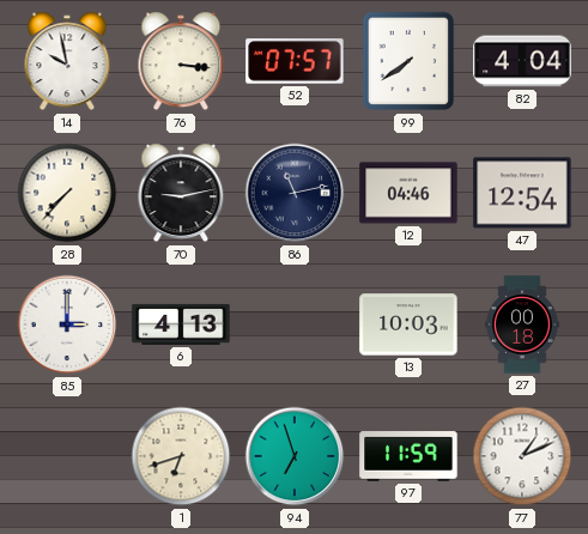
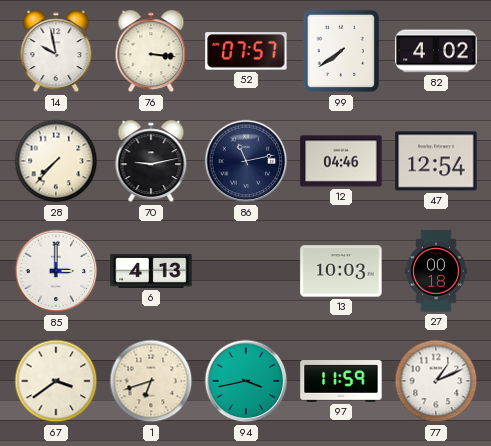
82: 4:04 -> 4:02
67: none -> 3:39
94: 6:57 -> 3:43
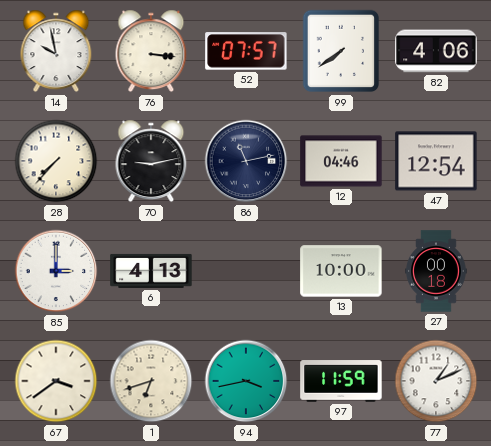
82: 4:02 -> 4:06
13: 10:03 -> 10:00
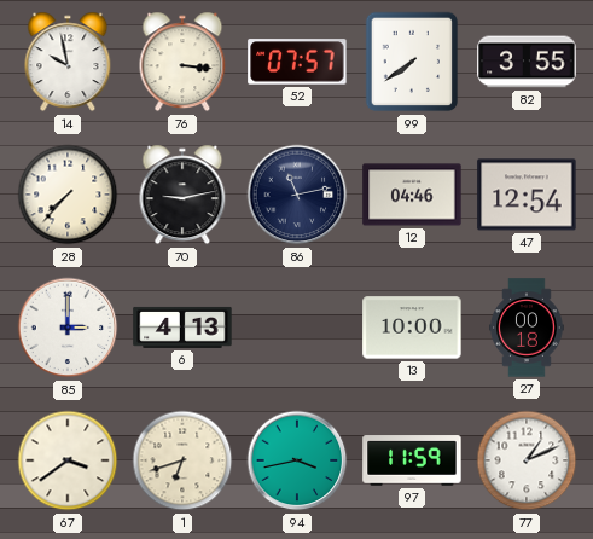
82: 4:06 -> 3:55
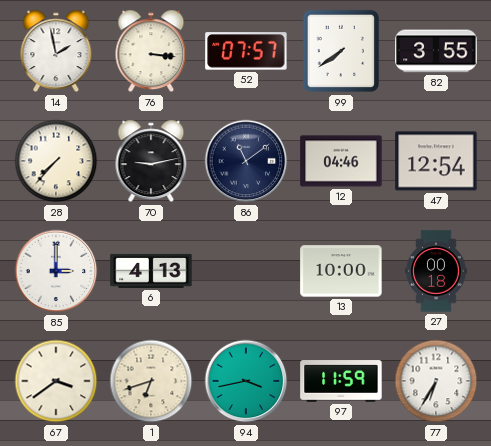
14: 9:58 -> 1:58
86: 11:13 -> 11:09
77: 1:11 -> 6:35
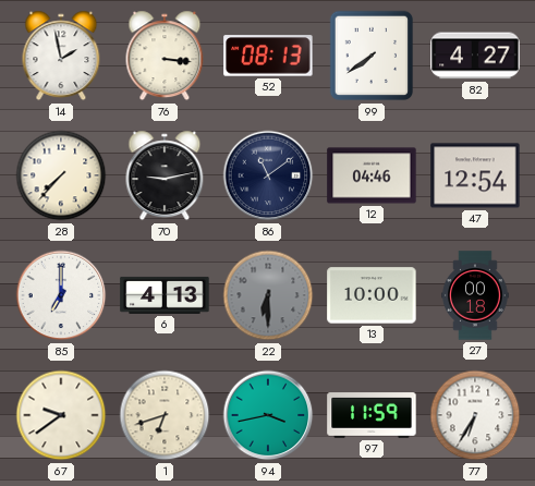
52: 07:57 -> 08:13
82: 3:55 -> 4:27
85: 3:00 -> 7:00
22: none -> 6:30
67: 3:39 -> 9:39
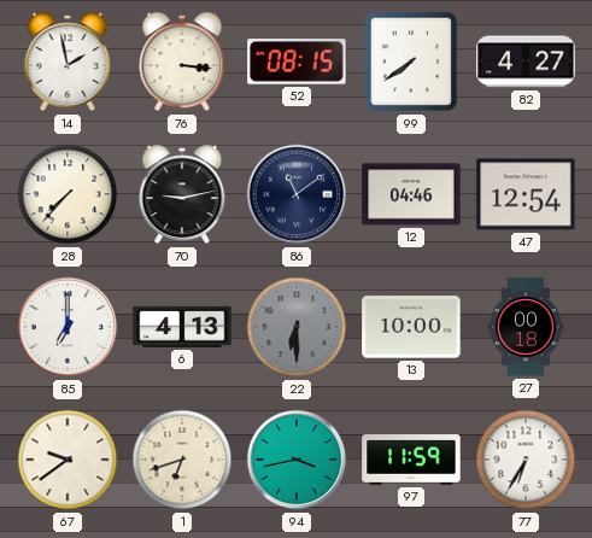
52: 08:13 -> 08:15
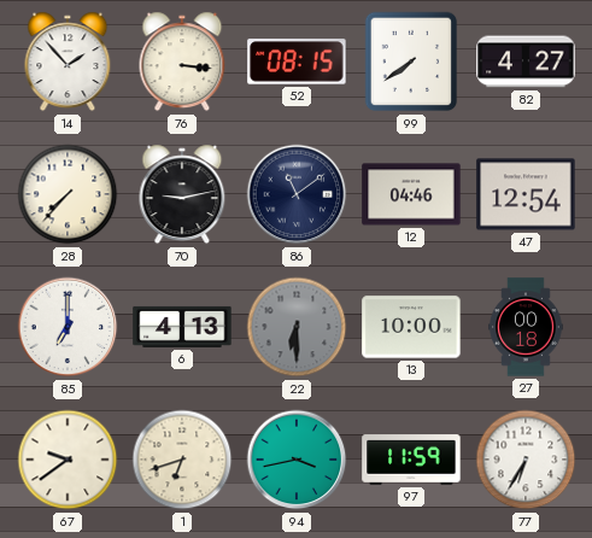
14: 1:58 -> 1:53
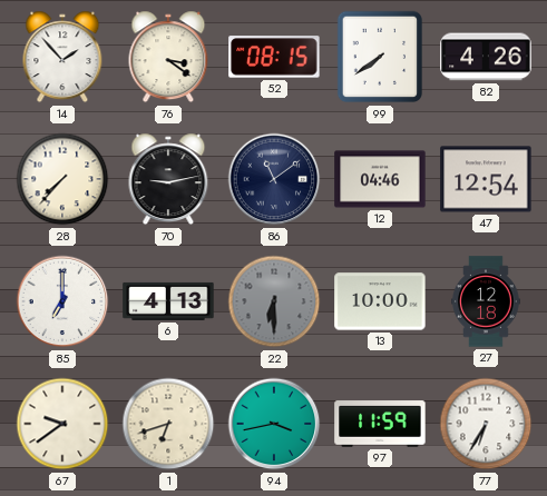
76: 3:16 -> 3:21
82: 4:27 -> 4:26
27: 00:18 -> 12:18
